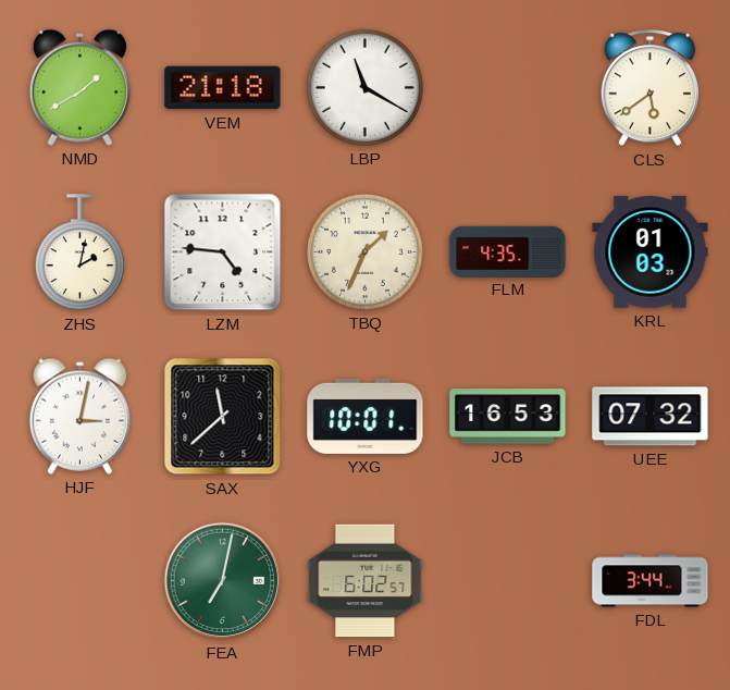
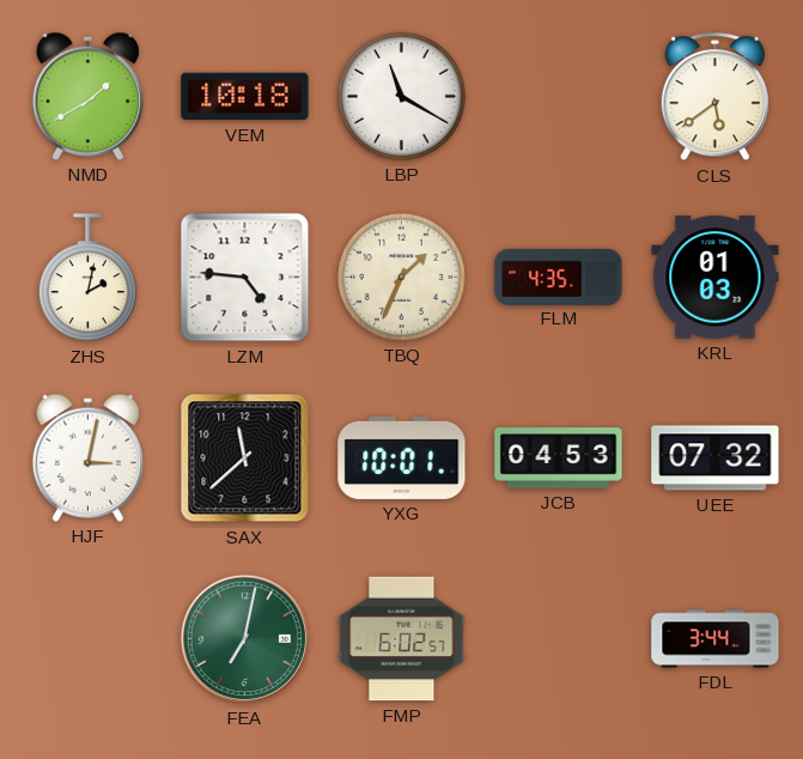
VEM: 21:18 -> 10:18
JCB: 16:53 -> 04:53
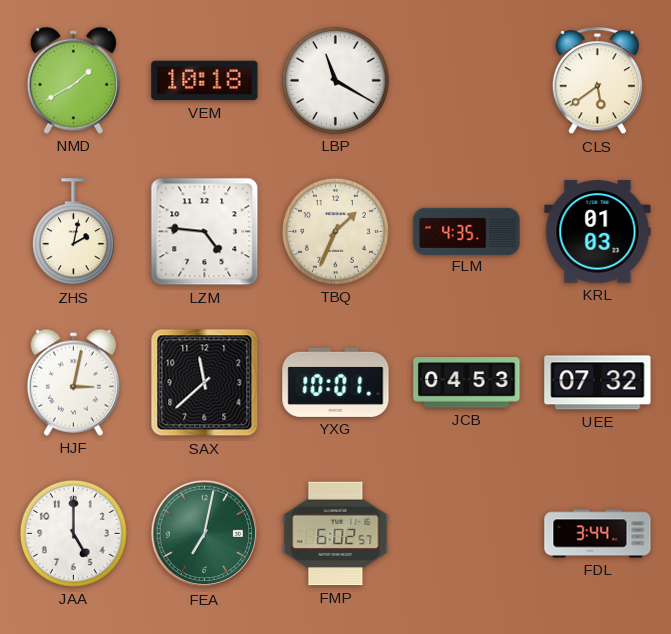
JAA: none -> 5:00
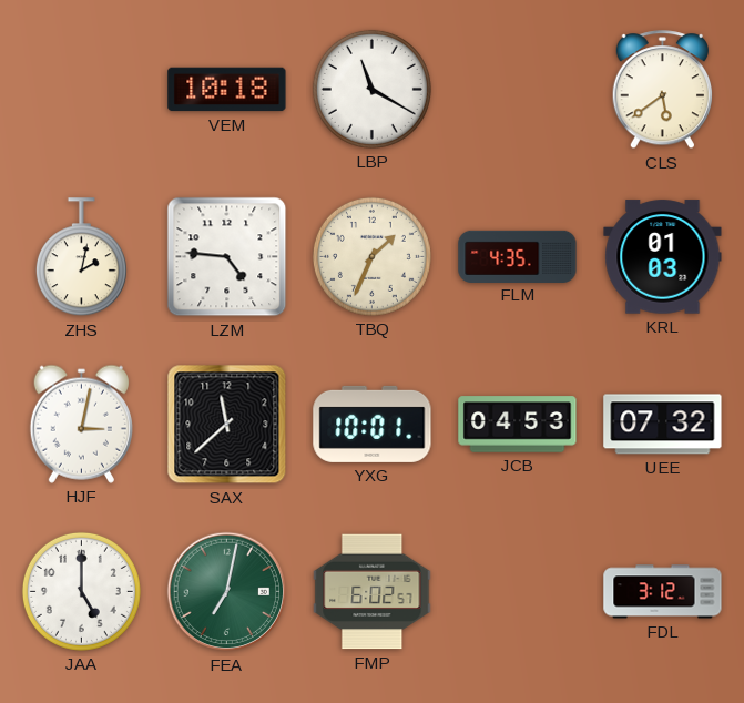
NMD: 1:40 -> none
FDL: 3:44 -> 3:12
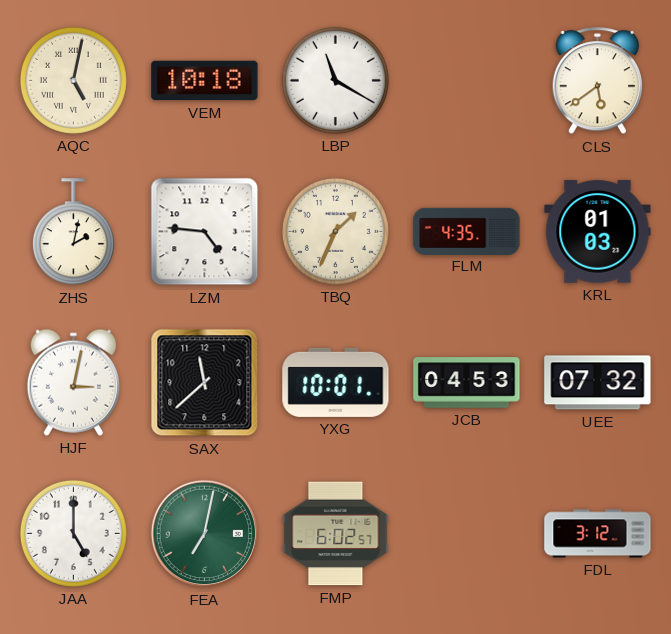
AQC: none -> 5:02
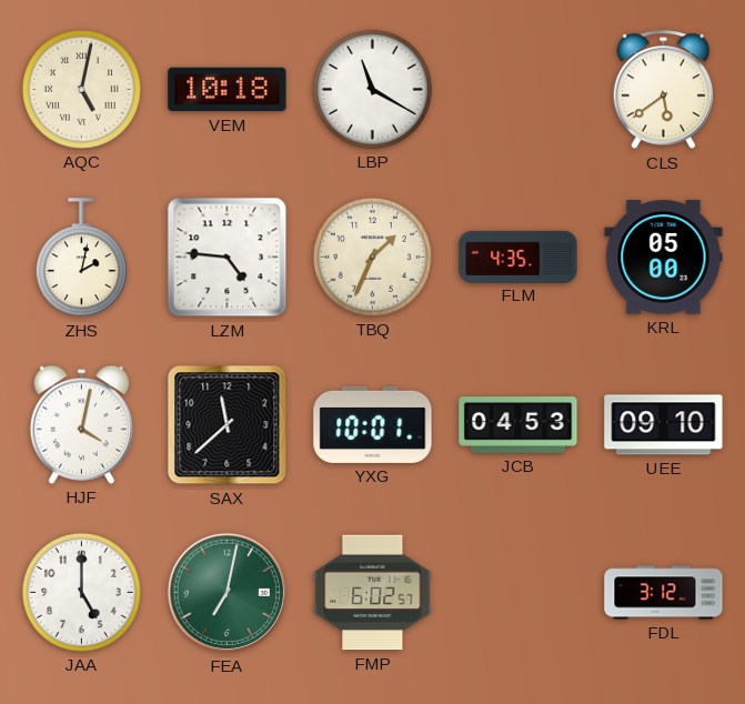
KRL: 01:03 -> 05:00
HJF: 3:02 -> 4:02
UEE: 07:32 -> 09:10
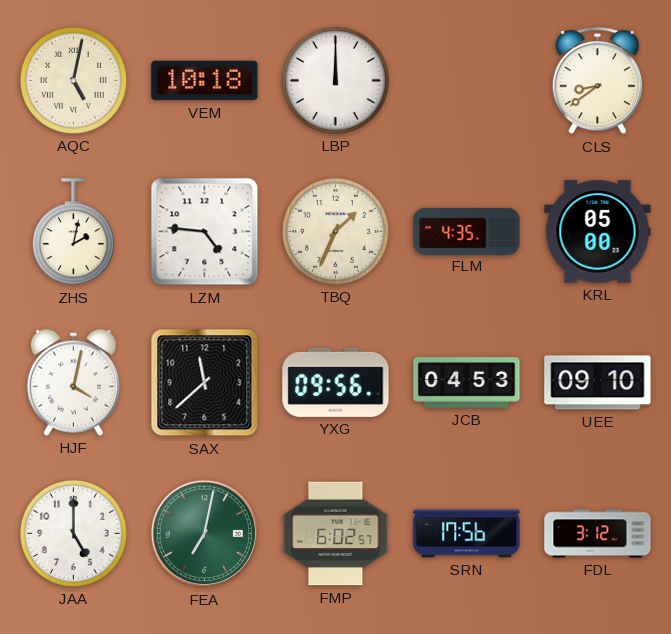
LBP: 11:20 -> 12:00
CLS: 5:39 -> 8:39
YXG: 10:01 -> 09:56
SRN: none -> 17:56
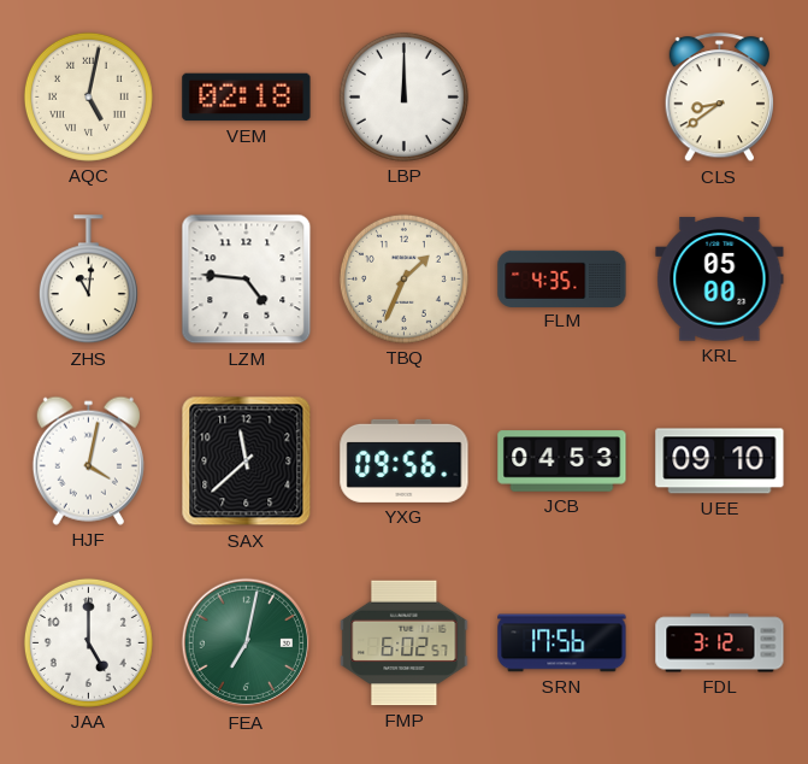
VEM: 10:18 -> 02:18
ZHS: 2:02 -> 11:01
